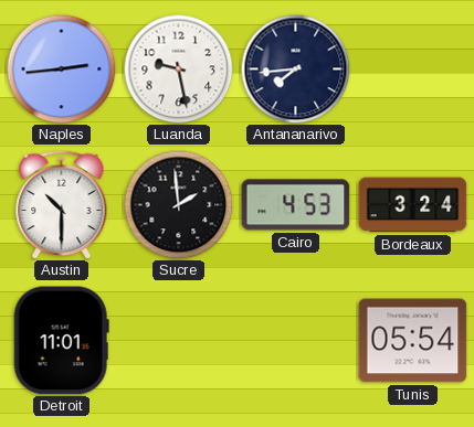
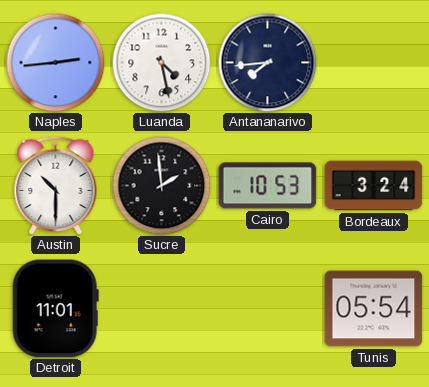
Luanda: 9:28 -> 4:28
Cairo: 4:53 -> 10:53
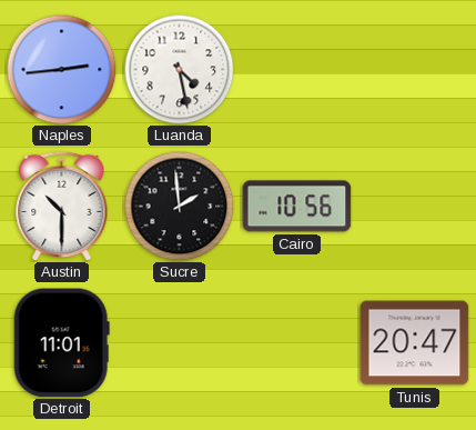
Antananarivo: 7:44 -> none
Cairo: 10:53 -> 10:56
Bordeaux: 3:24 -> none
Tunis: 05:54 -> 20:47
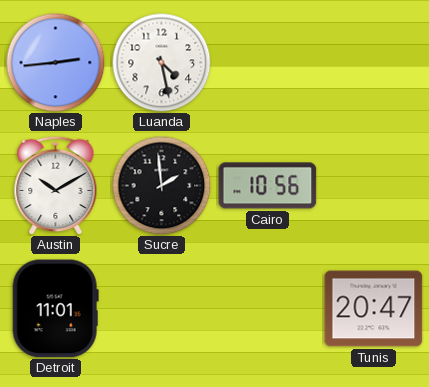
Austin: 10:30 -> 10:10
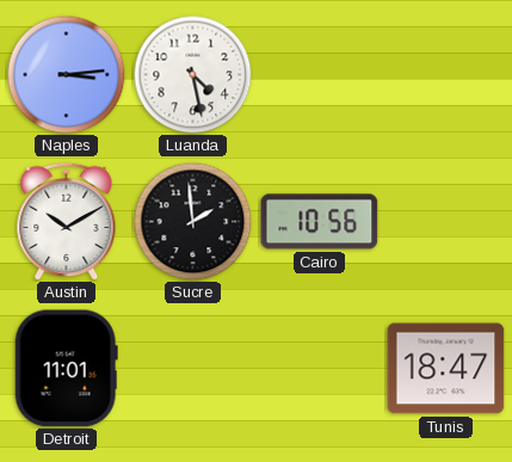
Naples: 2:44 -> 3:14
Tunis: 20:47 -> 18:47
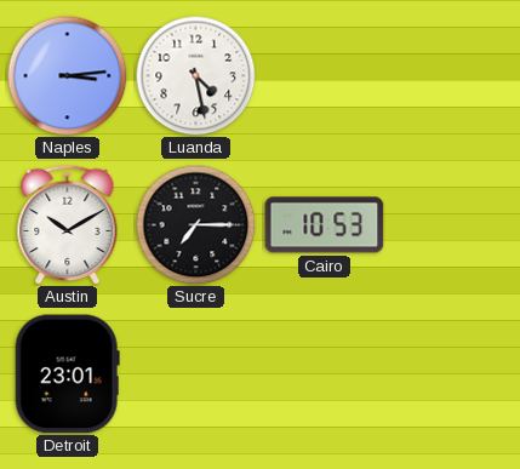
Sucre: 1:59 -> 7:15
Cairo: 10:56 -> 10:53
Detroit: 11:01 -> 23:01
Tunis: 18:47 -> none
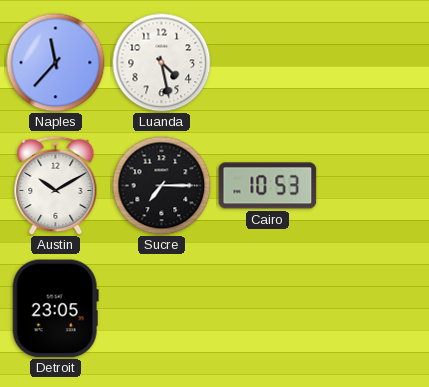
Naples: 3:14 -> 11:37
Detroit: 23:01 -> 23:05
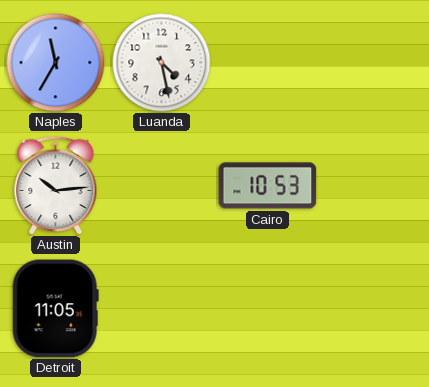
Naples: 11:37 -> 11:35
Austin: 10:10 -> 10:14
Sucre: 7:15 -> none
Detroit: 23:05 -> 11:05
